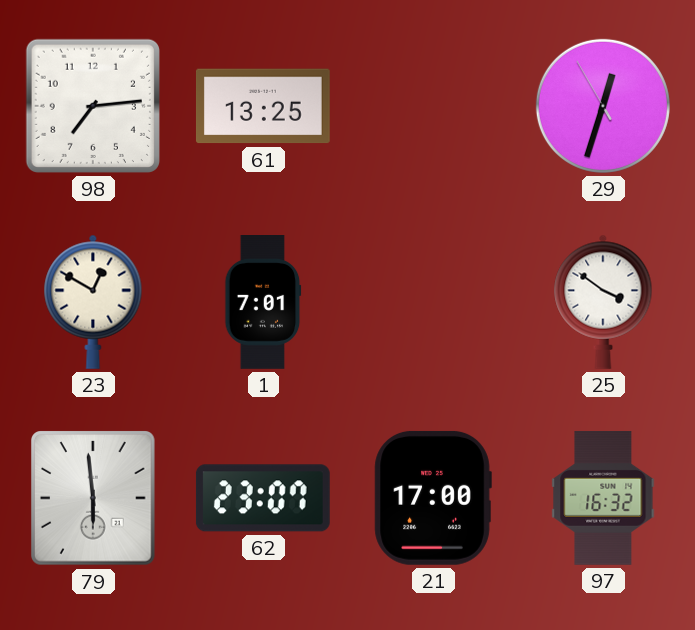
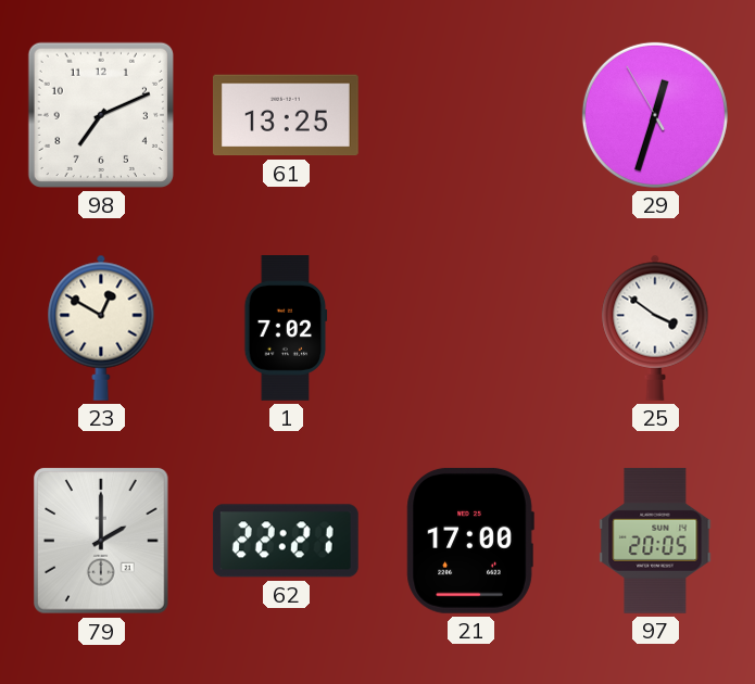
98: 7:14 -> 7:11
1: 7:01 -> 7:02
79: 5:59 -> 2:00
62: 23:07 -> 22:21
97: 16:32 -> 20:05
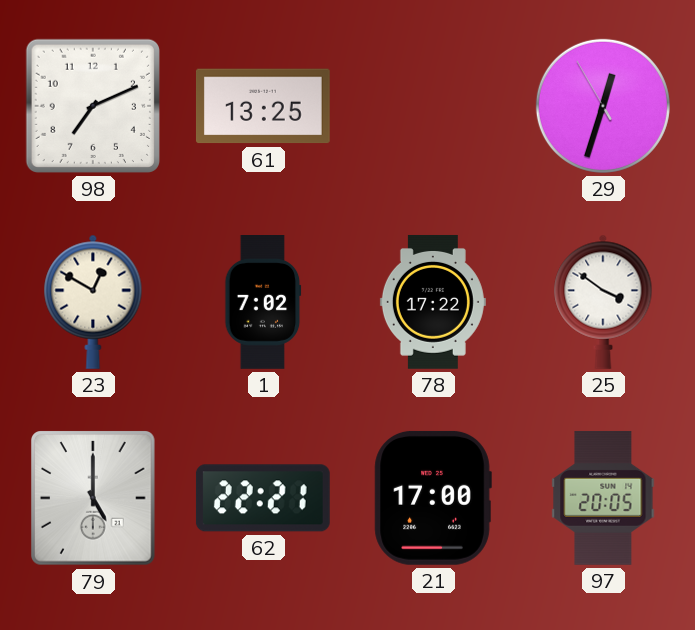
78: none -> 17:22
79: 2:00 -> 5:00
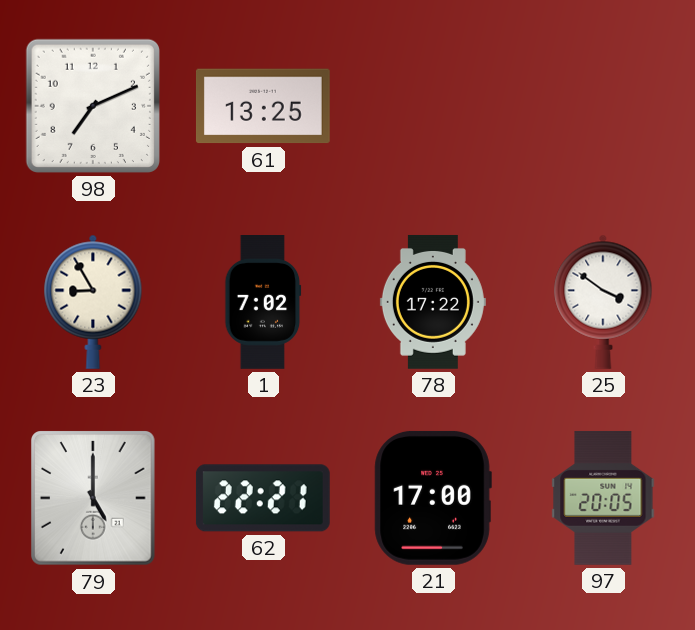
29: 12:32 -> none
23: 12:50 -> 8:55
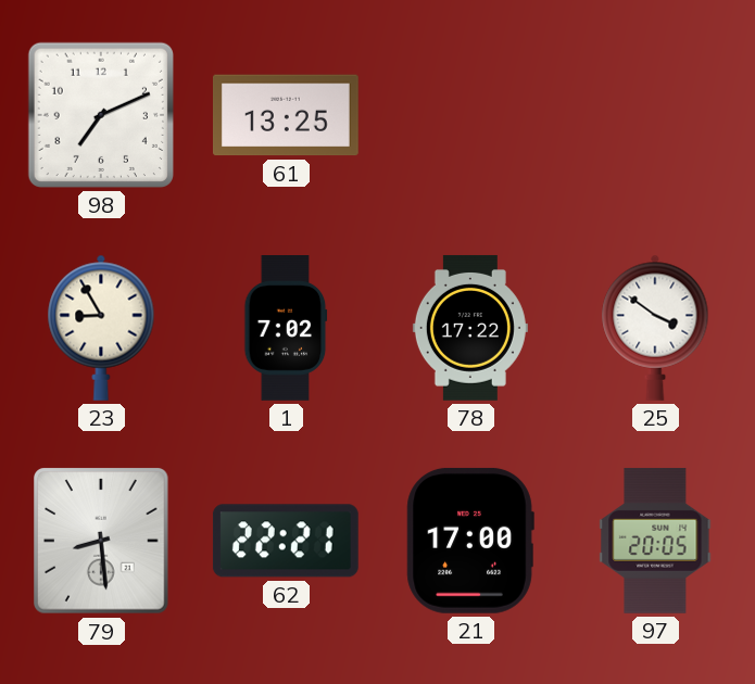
79: 5:00 -> 8:29
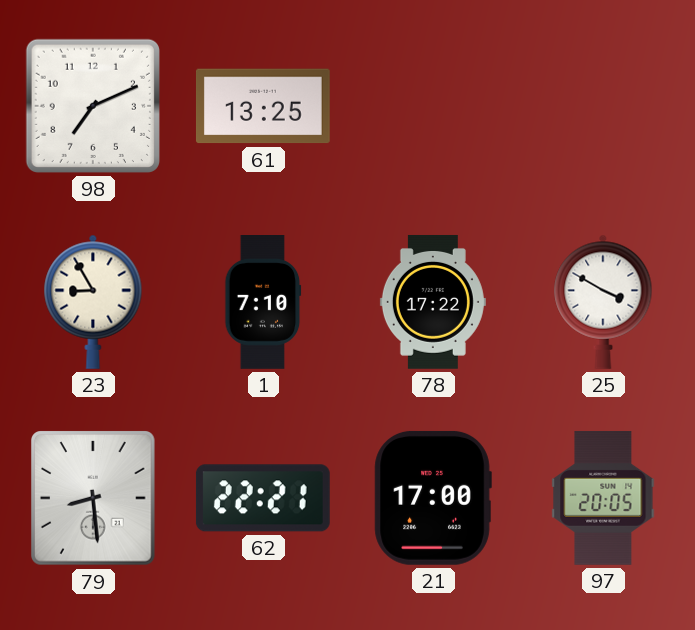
1: 7:02 -> 7:10
25: 3:51 -> 3:50
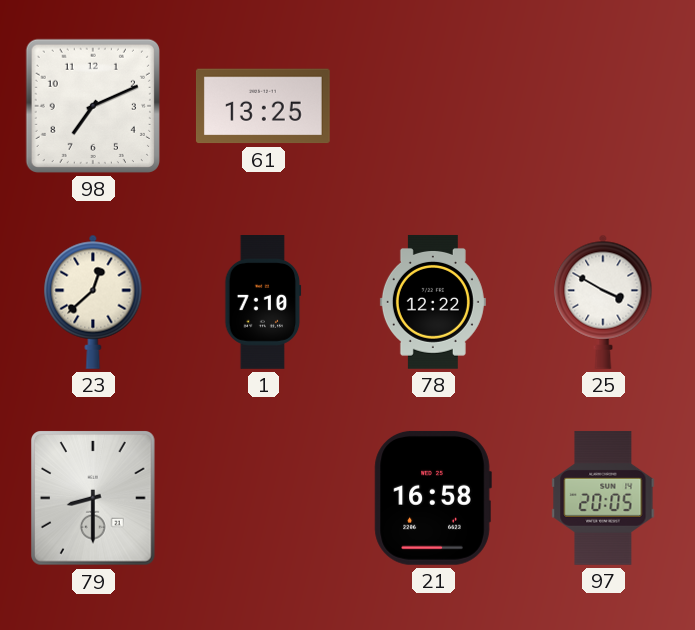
23: 8:55 -> 12:38
78: 17:22 -> 12:22
79: 8:29 -> 8:30
62: 22:21 -> none
21: 17:00 -> 16:58
